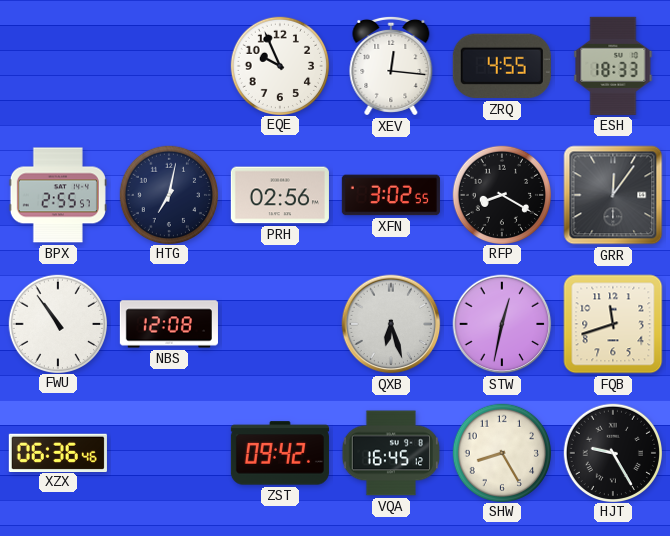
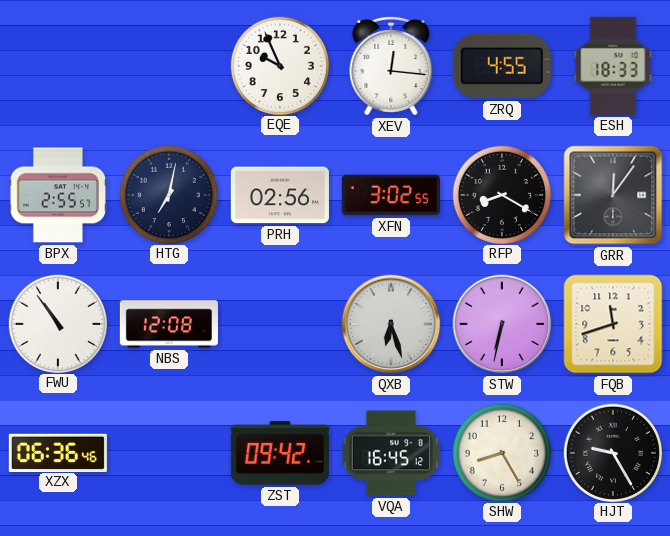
STW: 12:32 -> 6:32
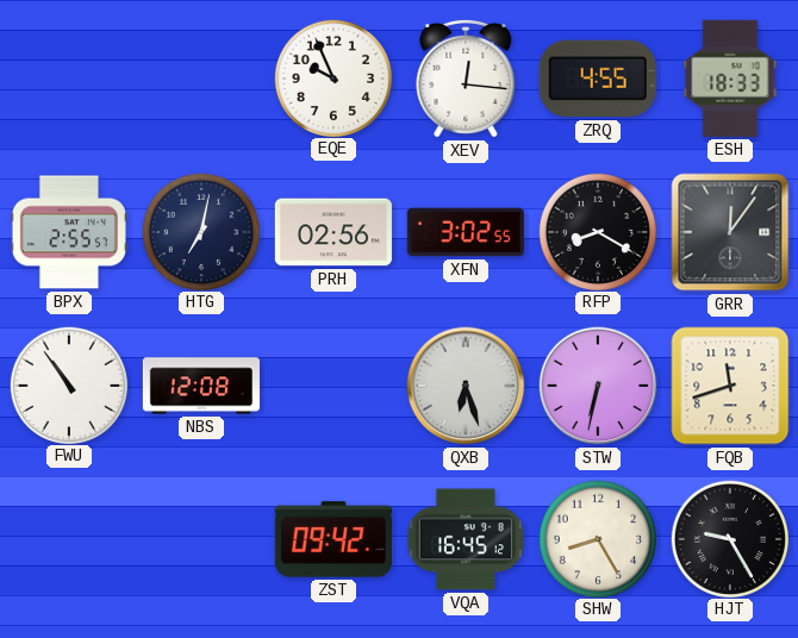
XZX: 06:36 -> none
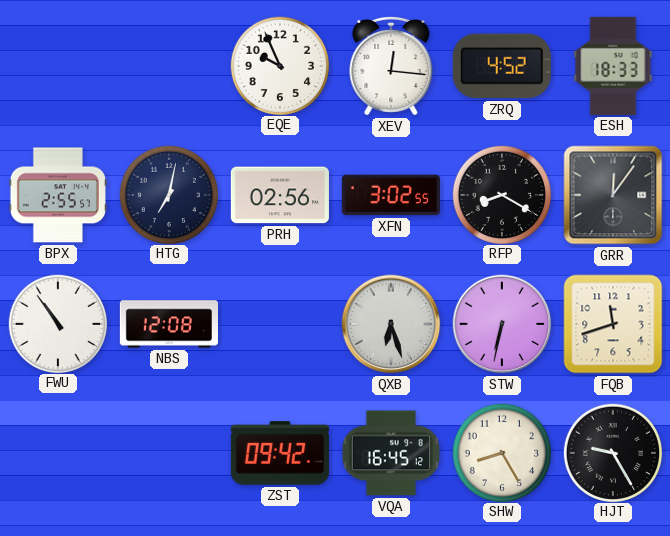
ZRQ: 4:55 -> 4:52
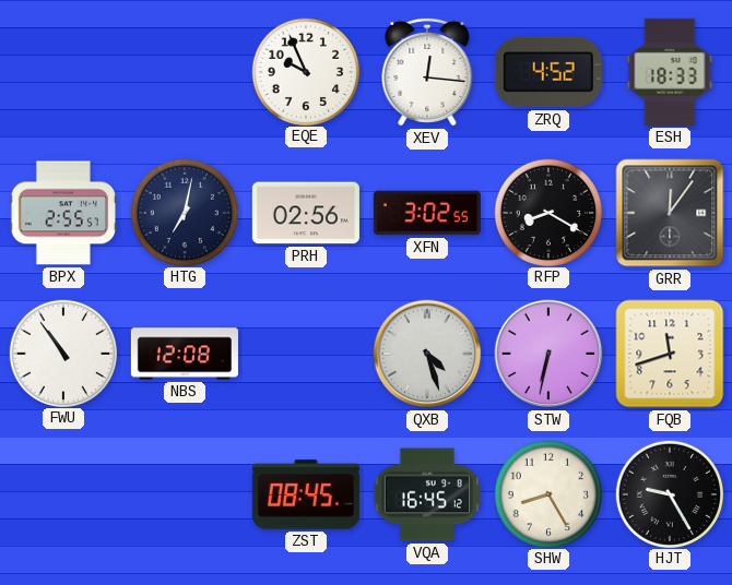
QXB: 6:27 -> 4:27
ZST: 09:42 -> 08:45
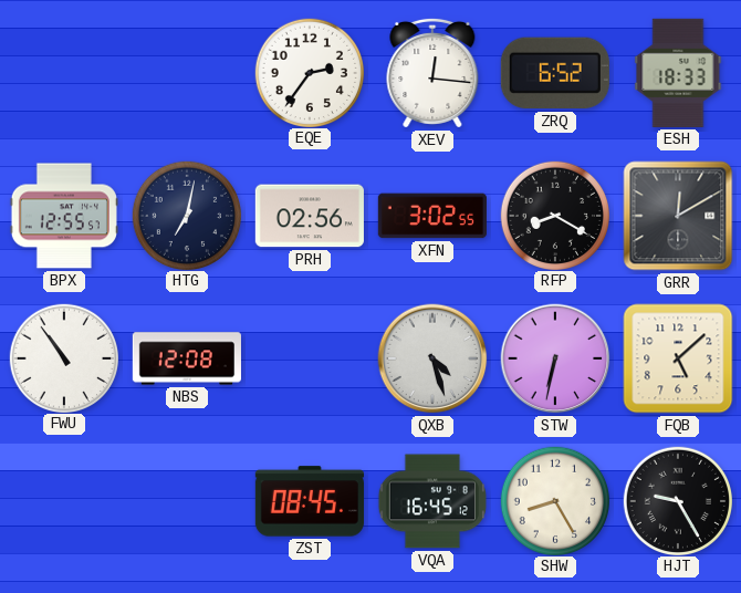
EQE: 9:56 -> 2:36
ZRQ: 4:52 -> 6:52
BPX: 2:55 -> 12:55
GRR: 12:06 -> 12:10
FQB: 11:42 -> 5:08
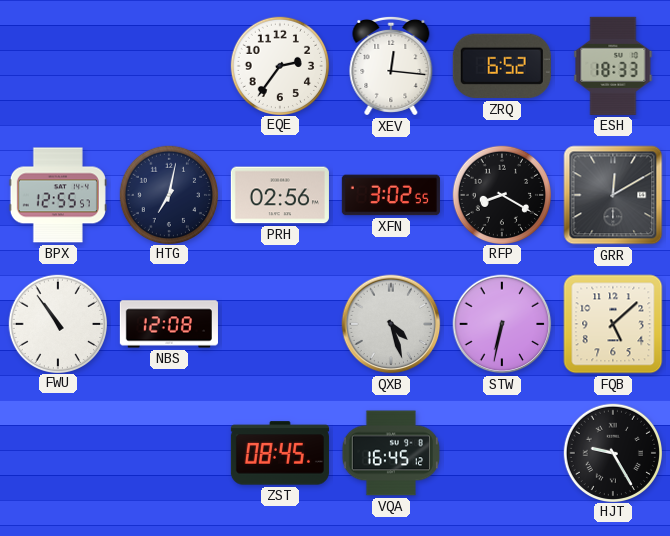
SHW: 8:25 -> none
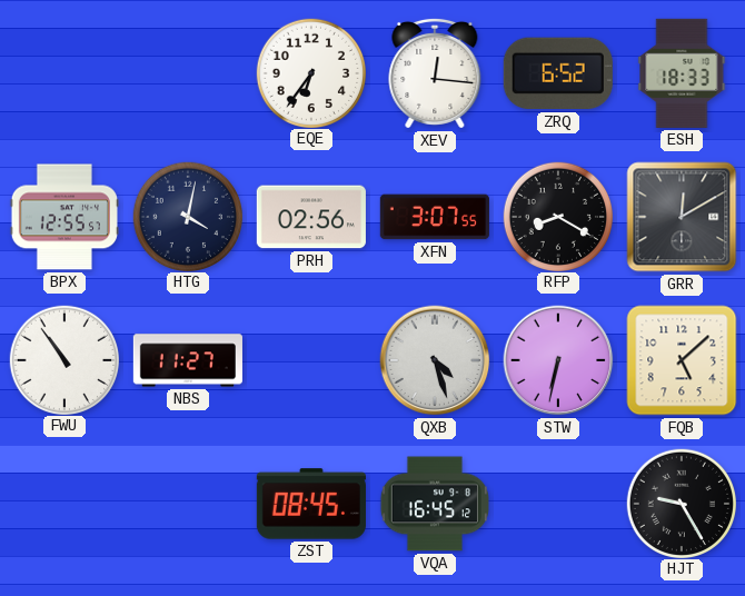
EQE: 2:36 -> 6:36
HTG: 7:02 -> 4:02
XFN: 3:02 -> 3:07
NBS: 12:08 -> 11:27
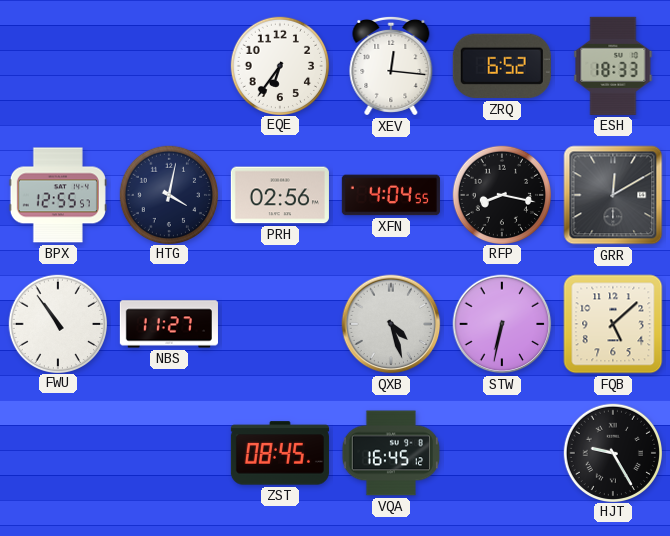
XFN: 3:07 -> 4:04
RFP: 8:20 -> 8:17
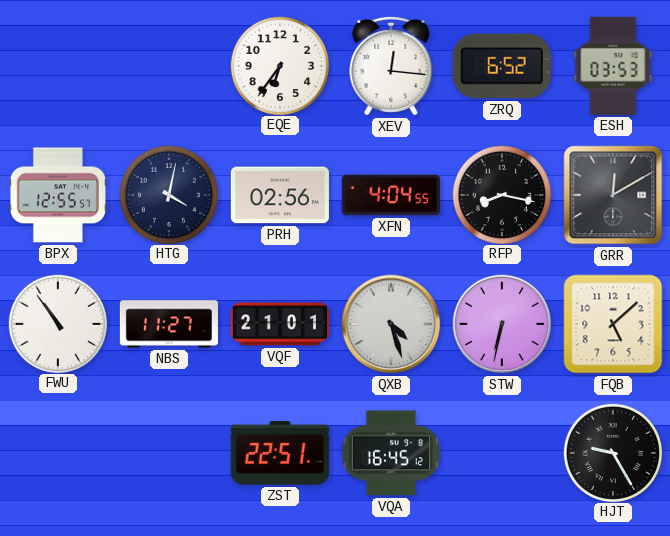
ESH: 18:33 -> 03:53
VQF: none -> 21:01
ZST: 08:45 -> 22:51
